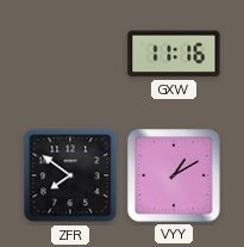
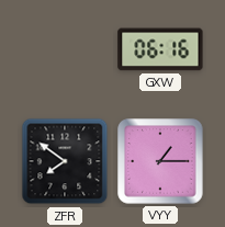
GXW: 11:16 -> 06:16
VYY: 1:10 -> 1:15
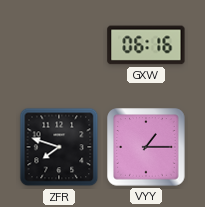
ZFR: 7:51 -> 7:48
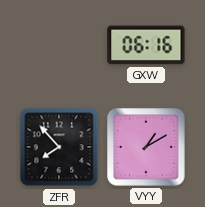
ZFR: 7:48 -> 7:53
VYY: 1:15 -> 1:10
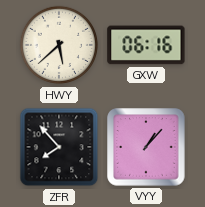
HWY: none -> 5:38
VYY: 1:10 -> 1:07
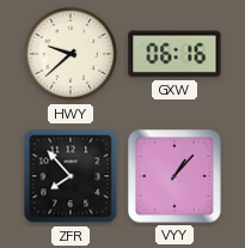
HWY: 5:38 -> 9:38
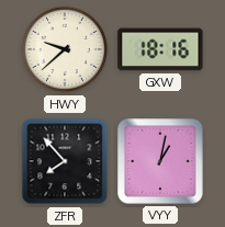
GXW: 06:16 -> 18:16
VYY: 1:07 -> 1:02
